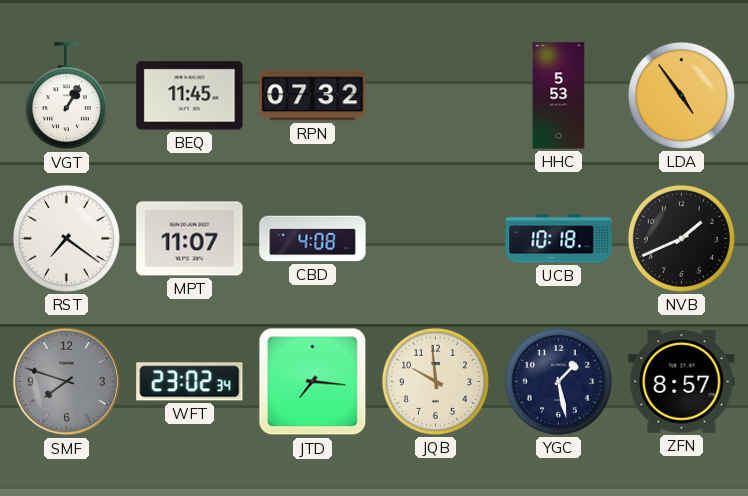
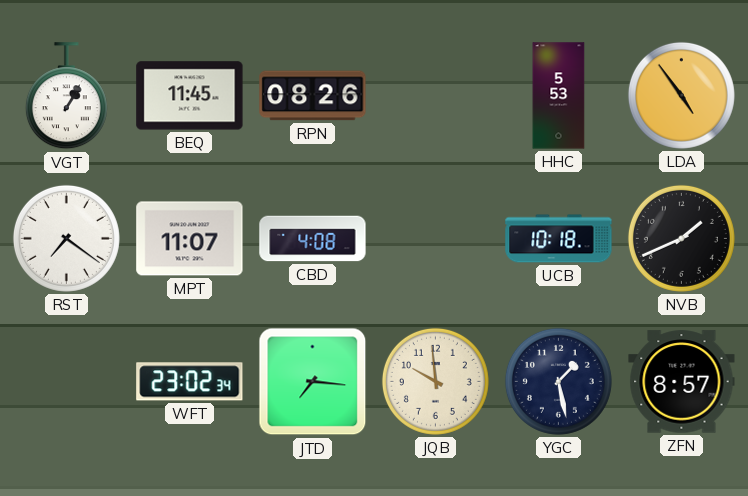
RPN: 07:32 -> 08:26
SMF: 7:48 -> none
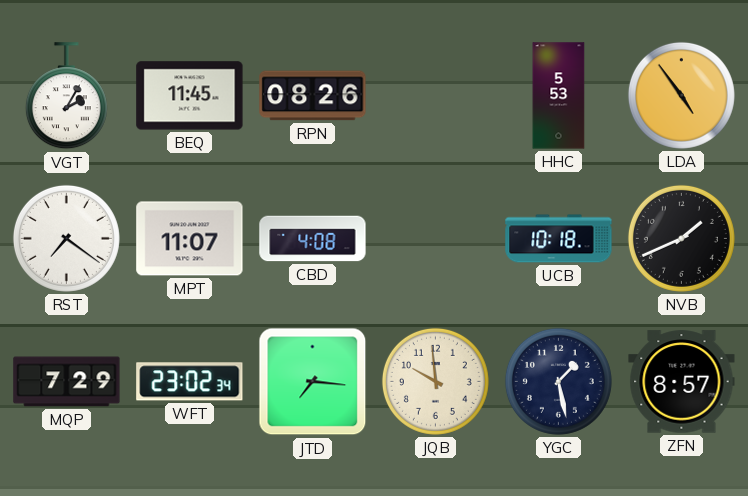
VGT: 1:05 -> 2:05
MQP: none -> 7:29
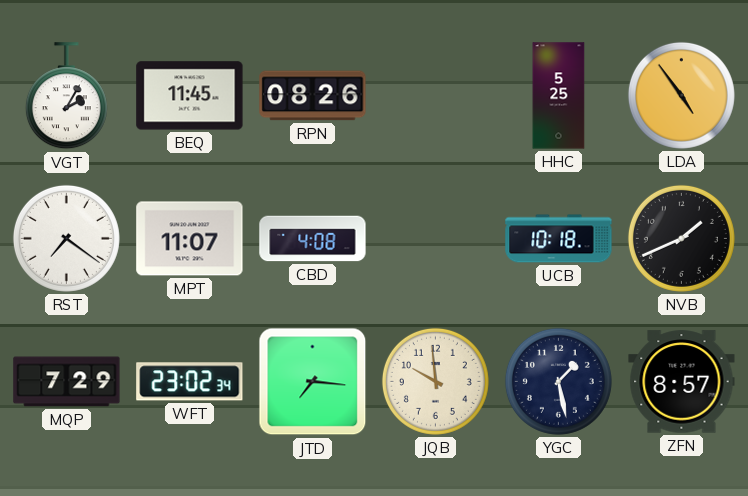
HHC: 5:53 -> 5:25
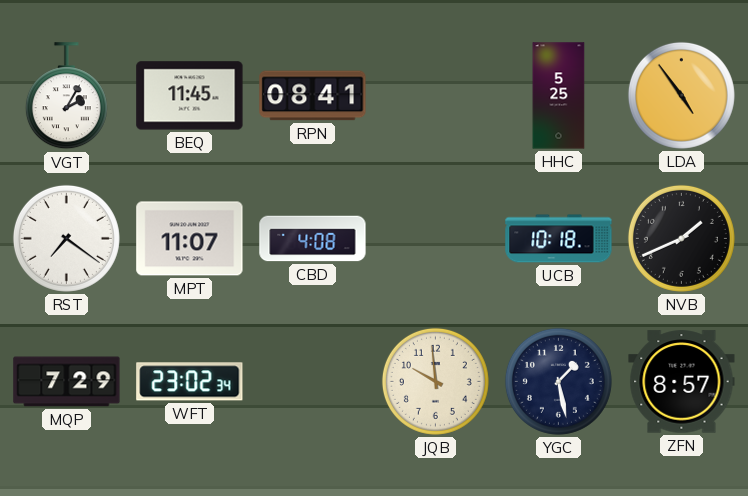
RPN: 08:26 -> 08:41
JTD: 7:16 -> none
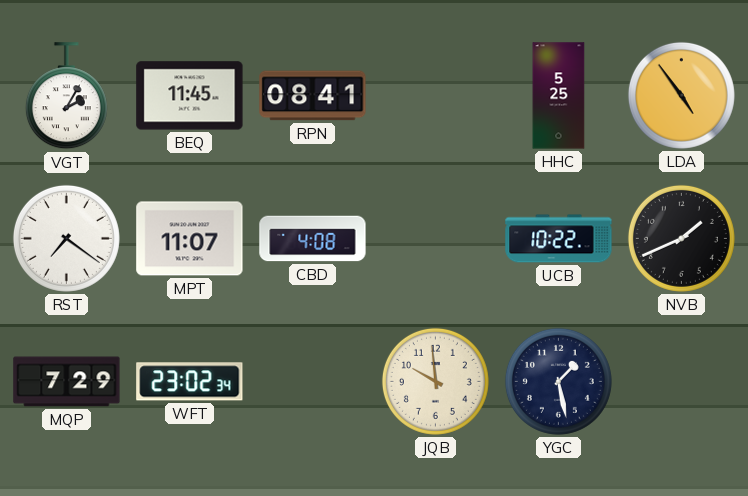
UCB: 10:18 -> 10:22
ZFN: 8:57 -> none
